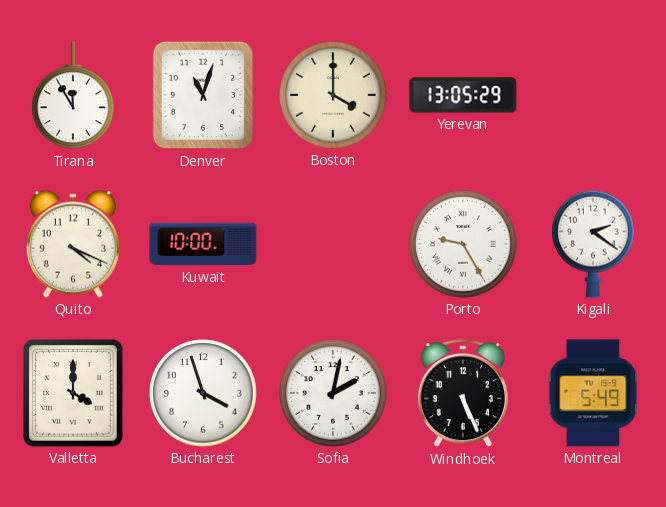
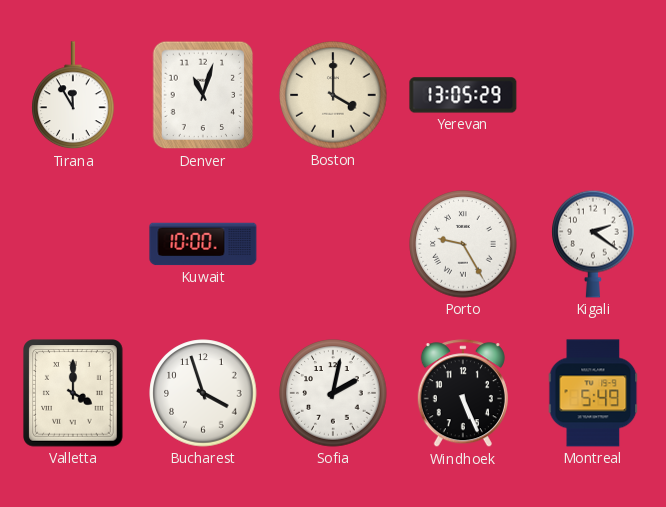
Quito: 4:19 -> none
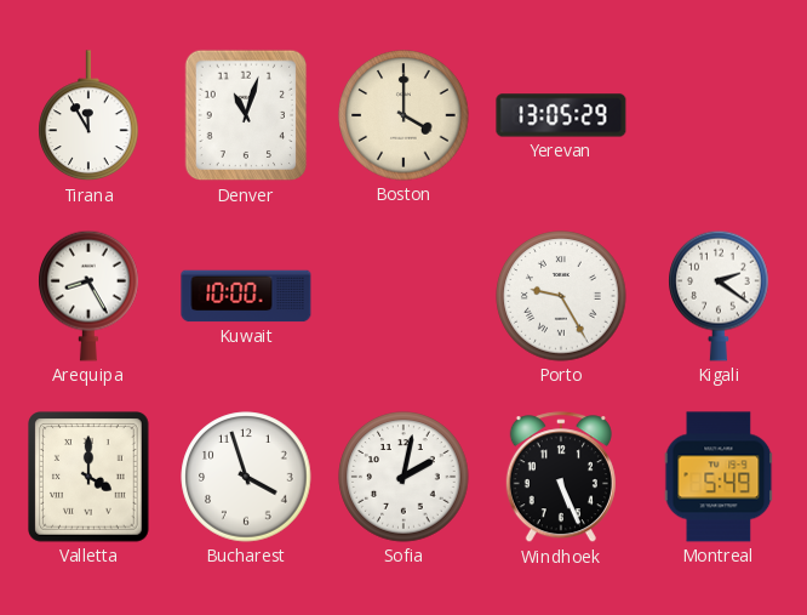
Arequipa: none -> 8:25
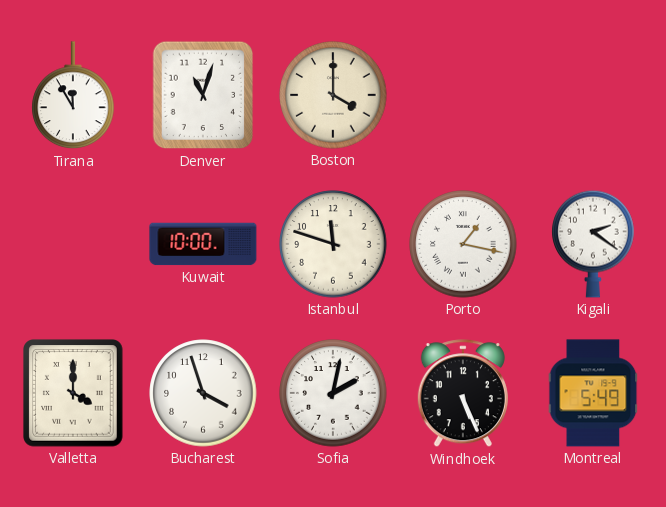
Yerevan: 13:05 -> none
Arequipa: 8:25 -> none
Istanbul: none -> 11:48
Porto: 9:25 -> 1:17
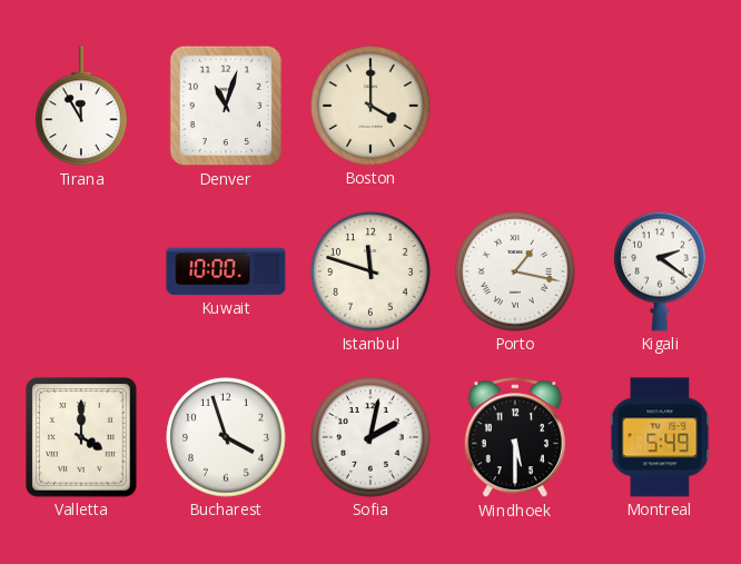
Windhoek: 5:26 -> 5:30
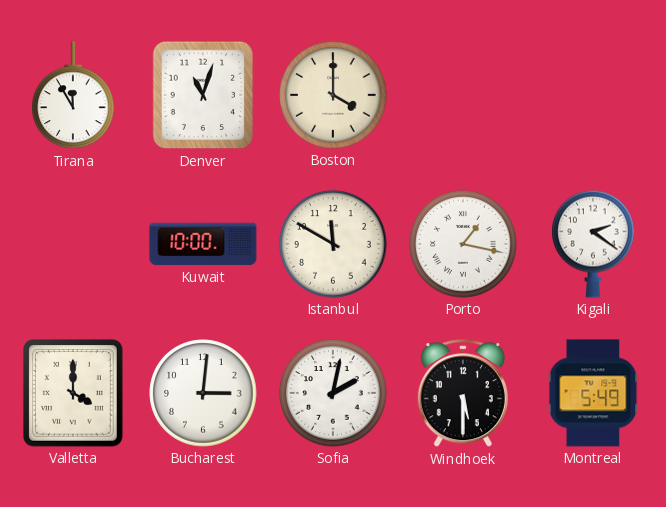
Istanbul: 11:48 -> 11:50
Bucharest: 3:57 -> 3:01
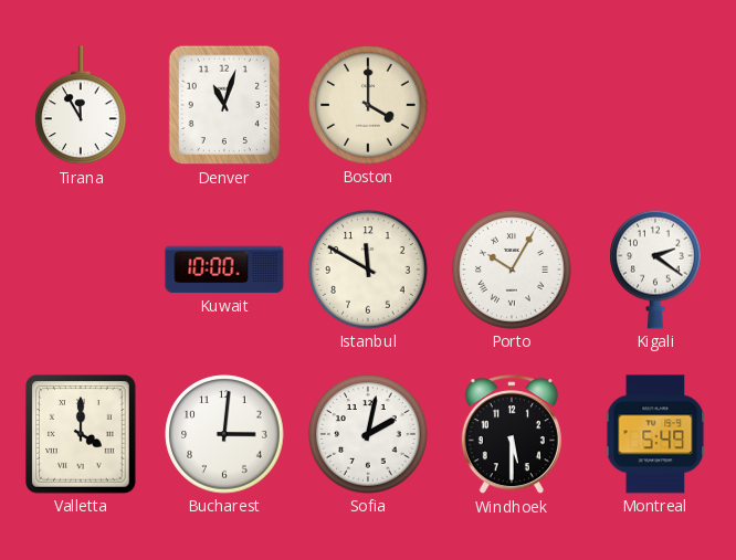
Porto: 1:17 -> 10:05
